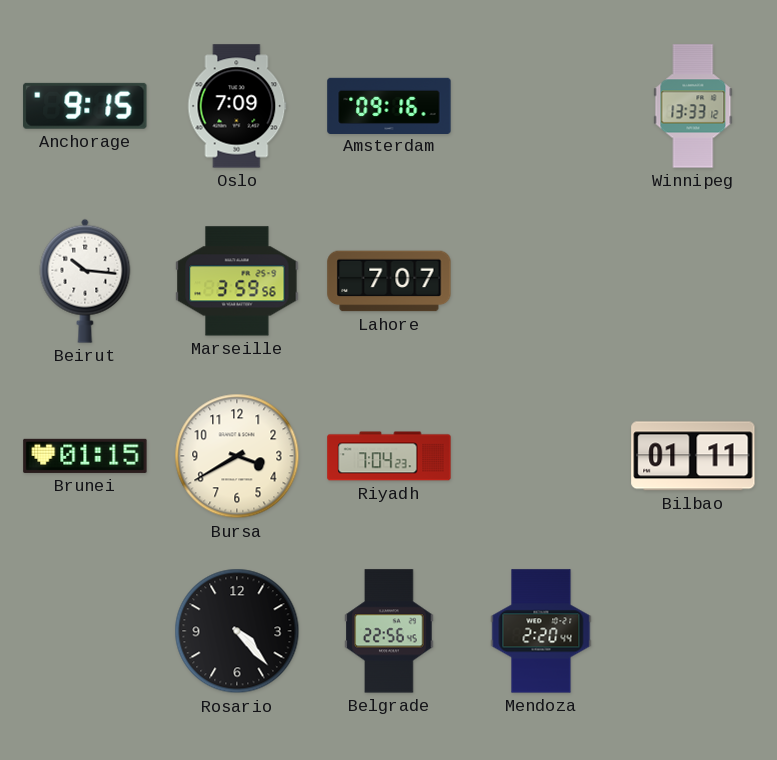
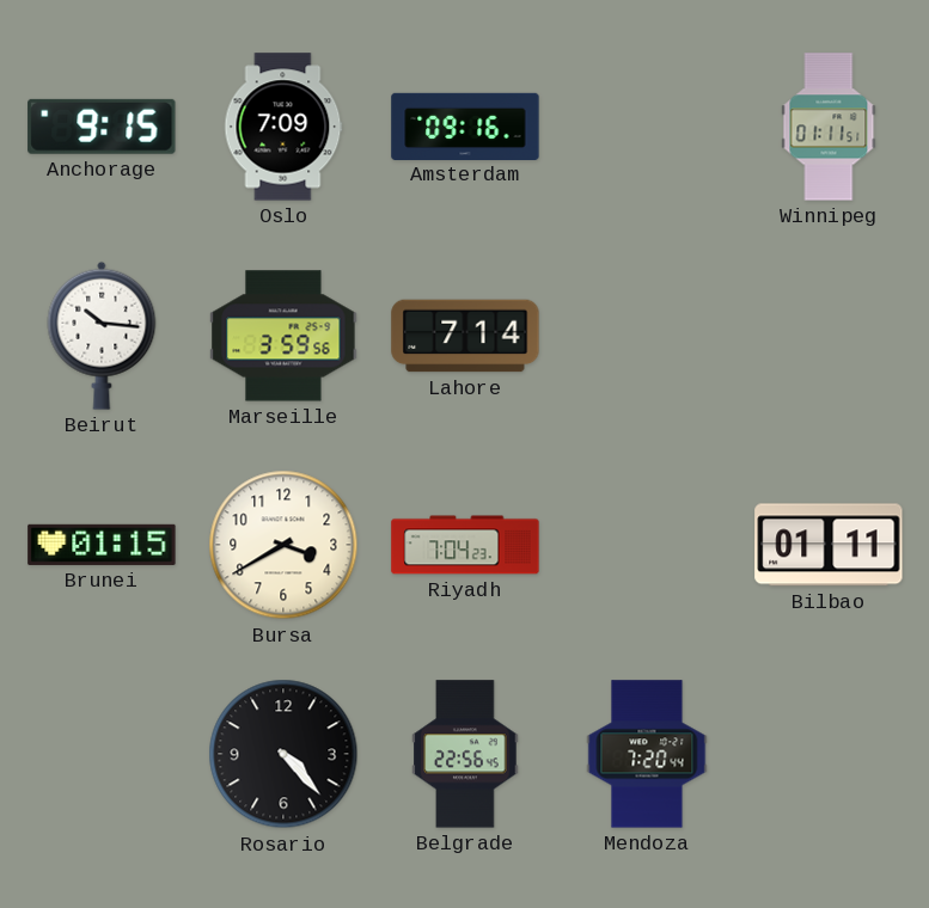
Winnipeg: 13:33 -> 01:11
Lahore: 7:07 -> 7:14
Mendoza: 2:20 -> 7:20
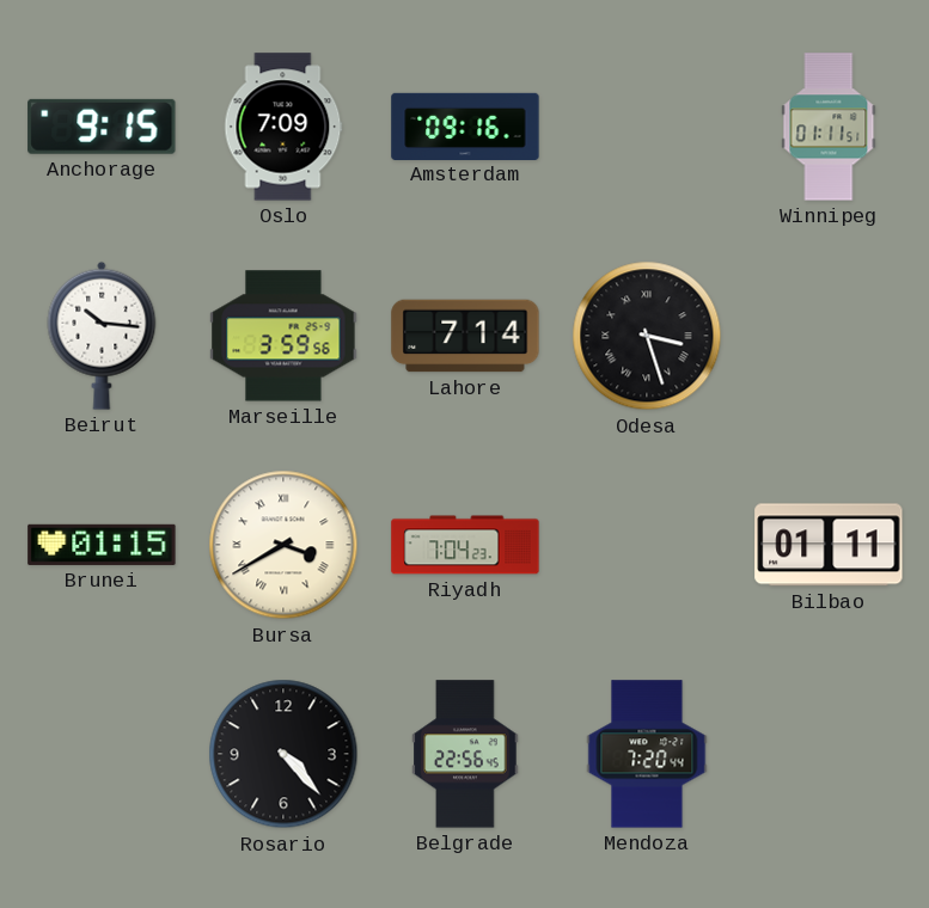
Odesa: none -> 3:27
Bursa numerals: Arabic -> Roman
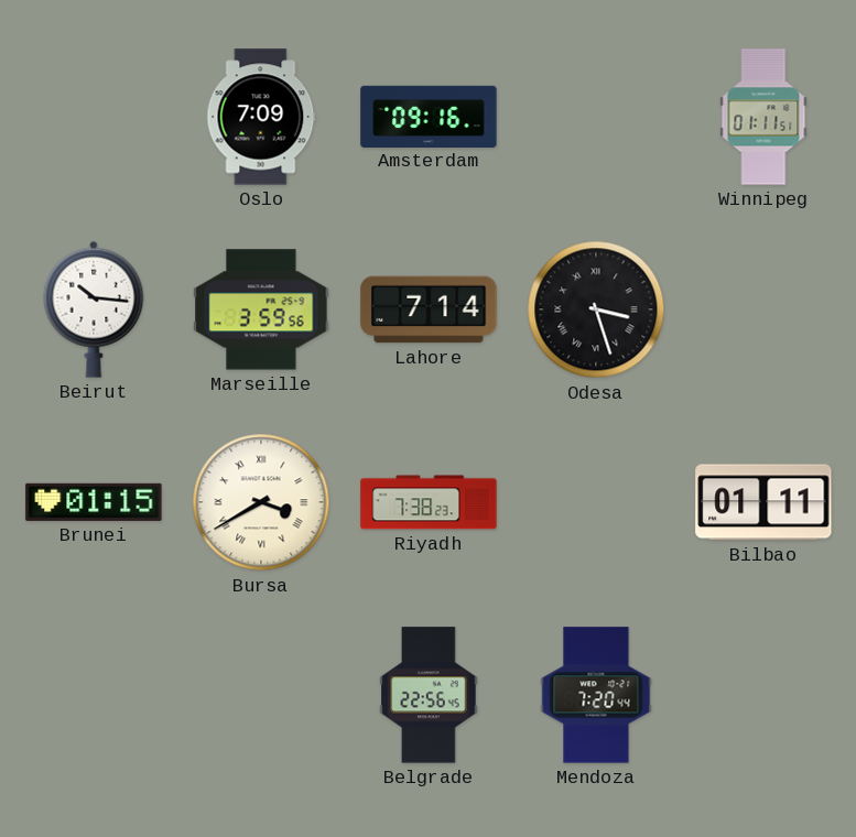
Anchorage: 9:15 -> none
Riyadh: 7:04 -> 7:38
Rosario: 4:23 -> none
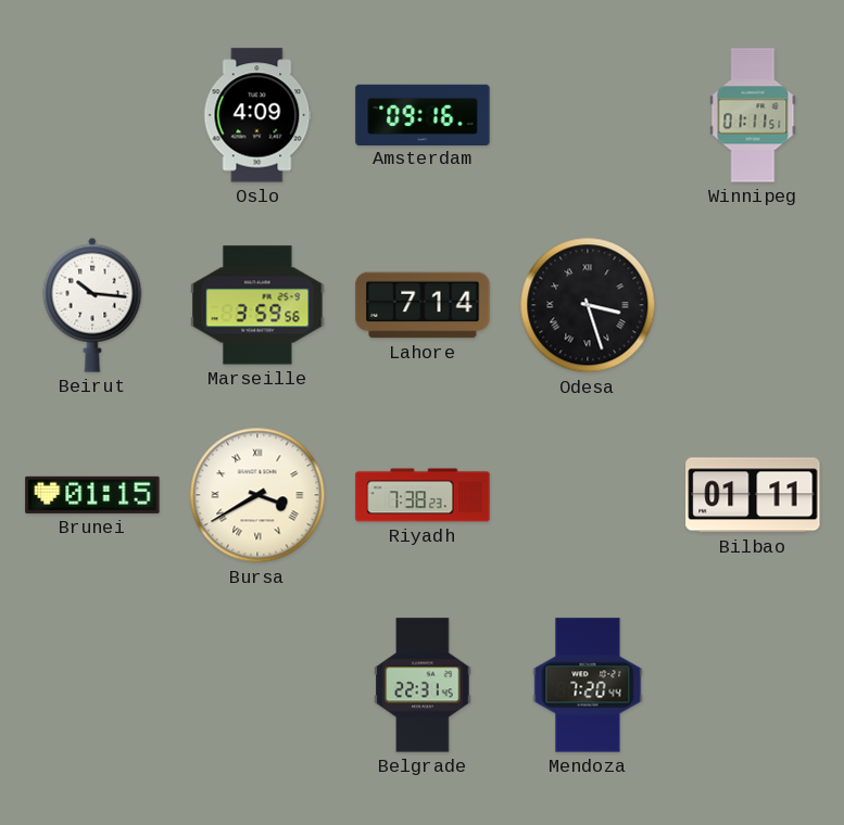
Oslo: 7:09 -> 4:09
Belgrade: 22:56 -> 22:31
